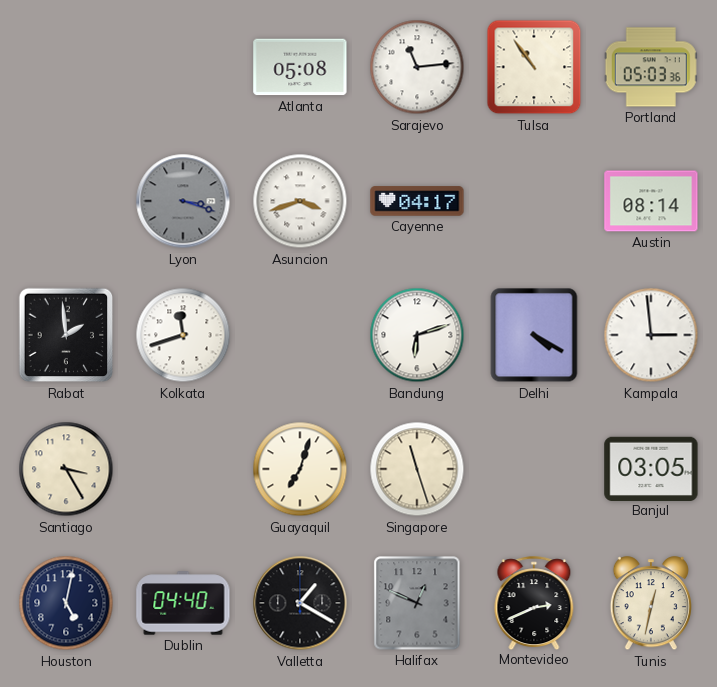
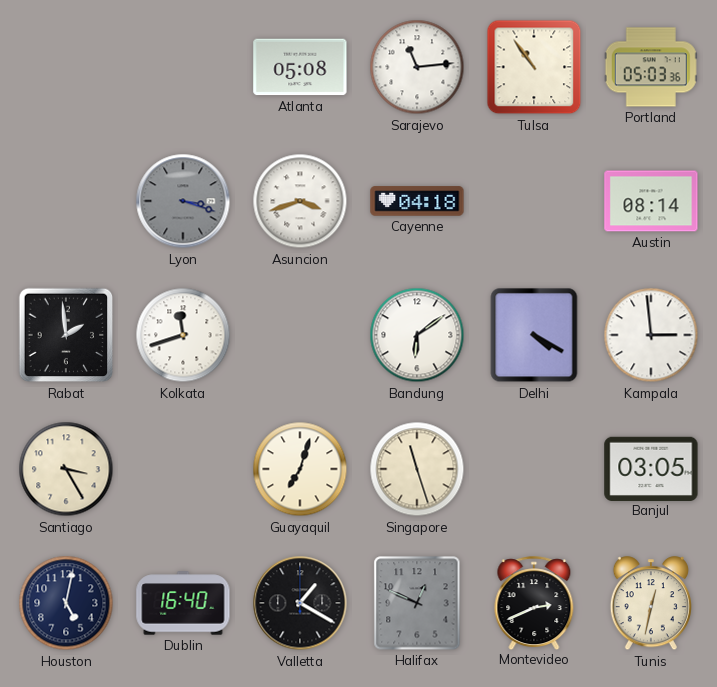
Cayenne: 04:17 -> 04:18
Bandung: 6:12 -> 6:09
Dublin: 04:40 -> 16:40
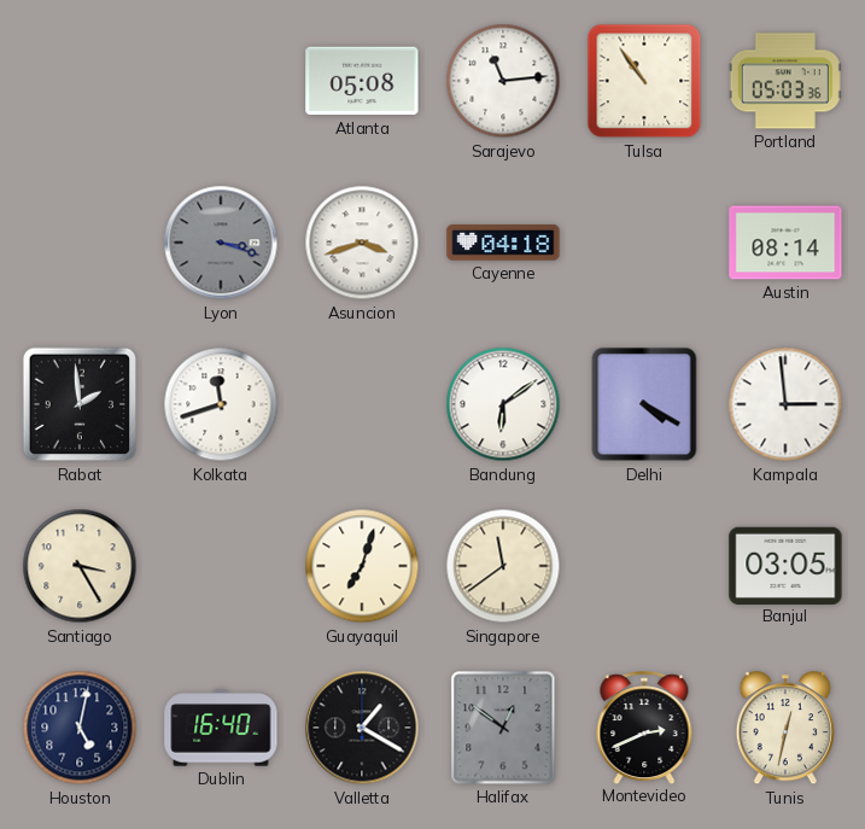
Singapore: 11:27 -> 11:39
Halifax: 12:49 -> 12:51
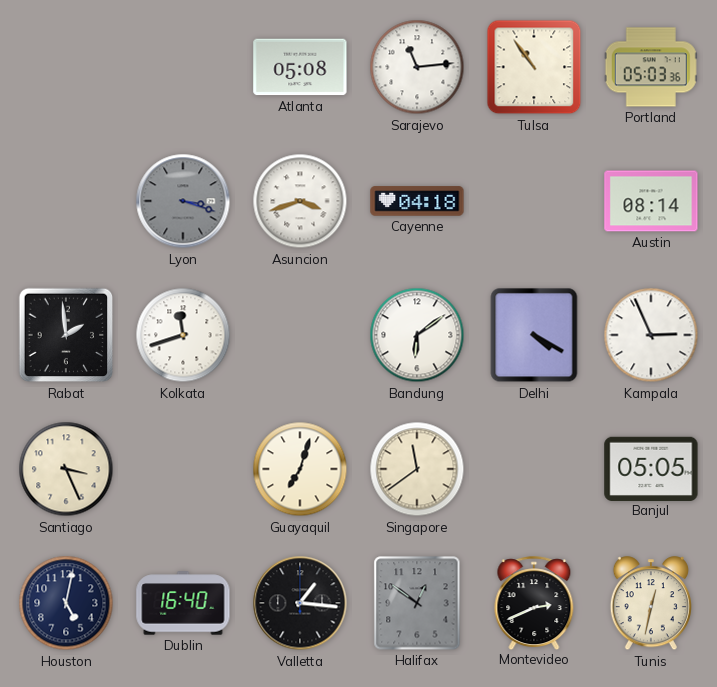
Kampala: 2:59 -> 2:56
Santiago: 3:25 -> 3:26
Banjul: 03:05 -> 05:05
Valletta: 1:20 -> 1:16
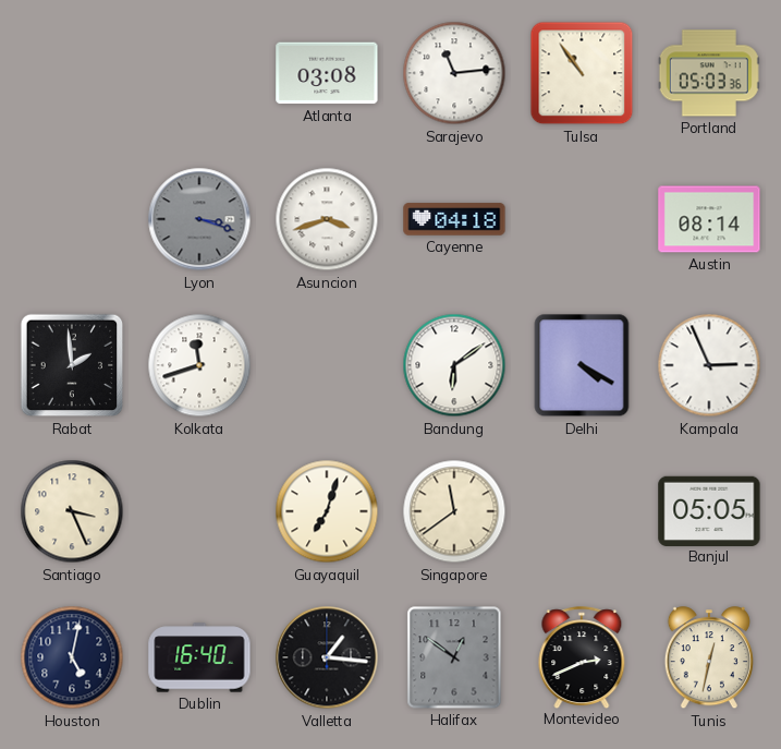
Atlanta: 05:08 -> 03:08
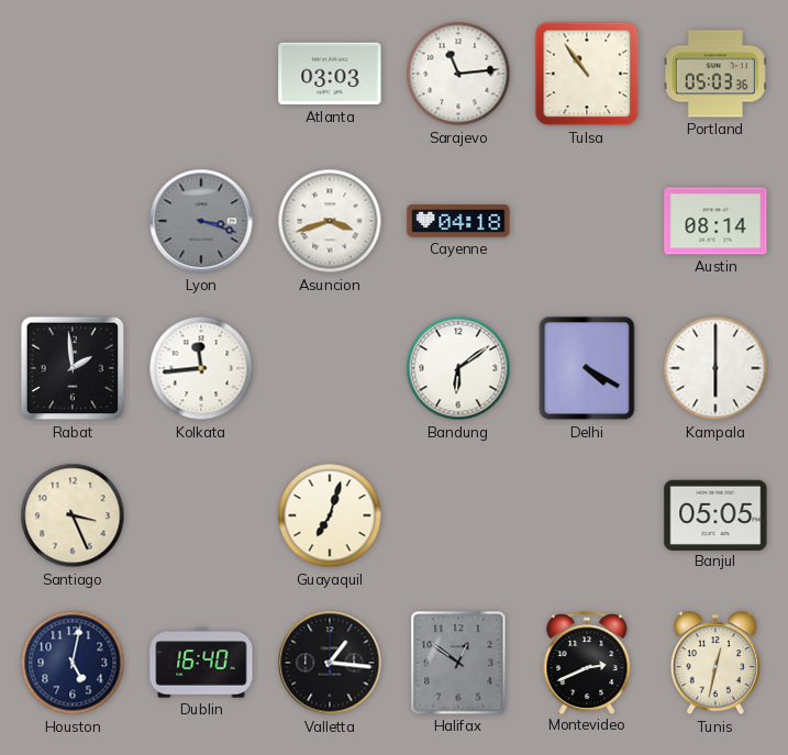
Atlanta: 03:08 -> 03:03
Kolkata: 11:42 -> 11:44
Kampala: 2:56 -> 6:00
Singapore: 11:39 -> none
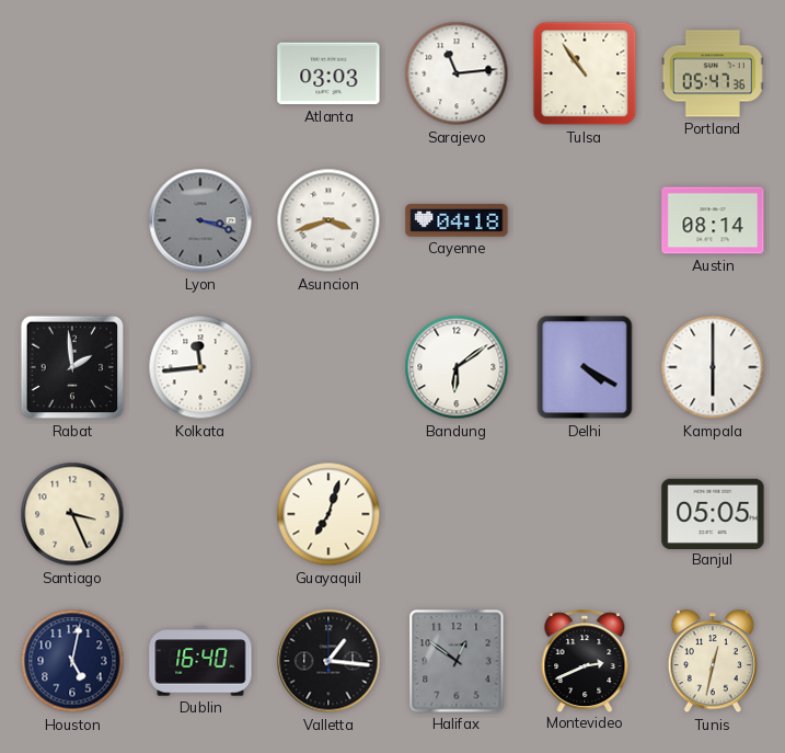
Portland: 05:03 -> 05:47
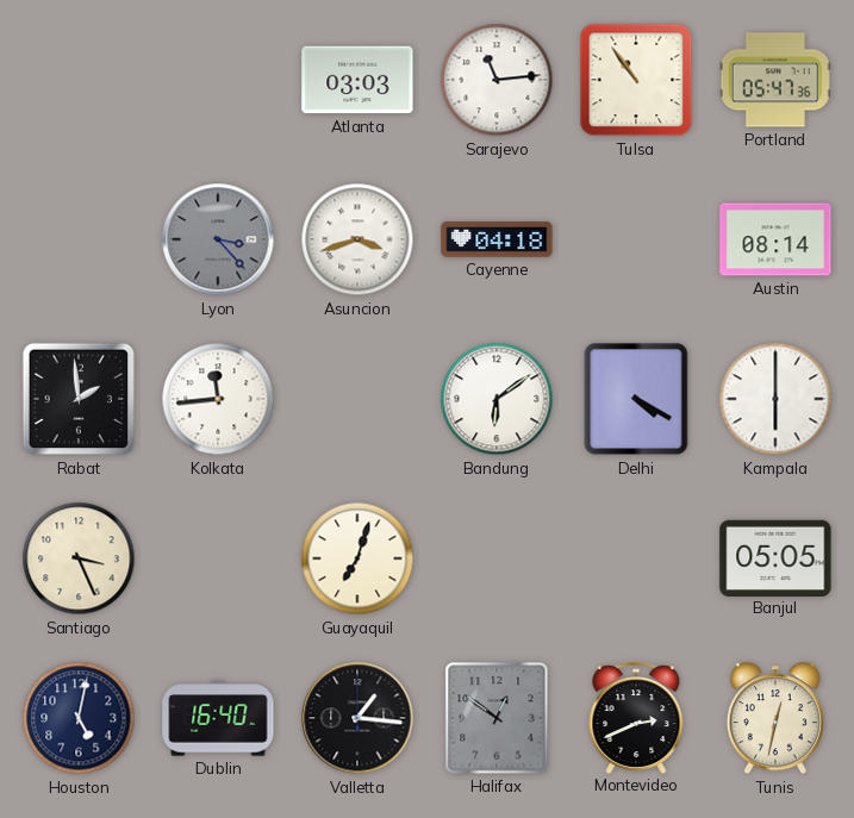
Lyon: 3:18 -> 3:23
